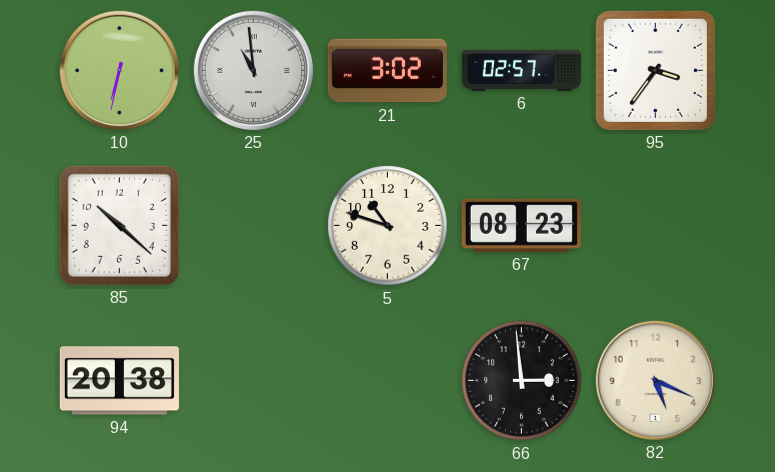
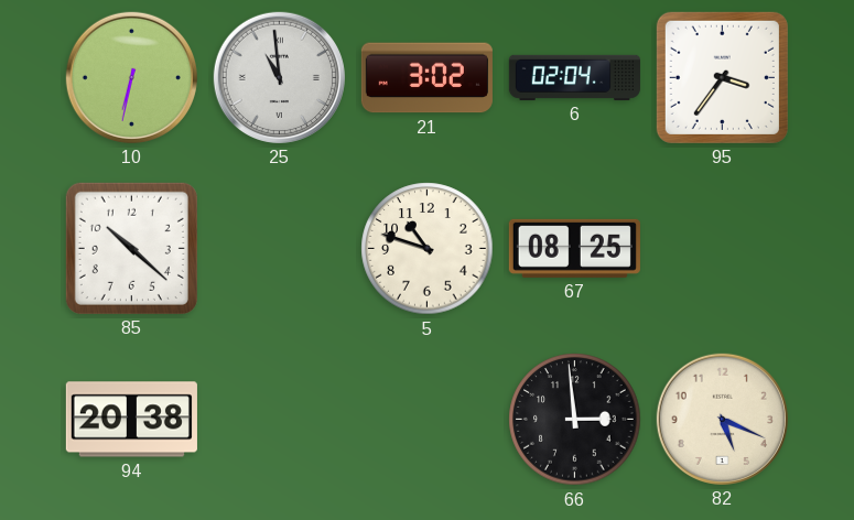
6: 02:57 -> 02:04
67: 08:23 -> 08:25
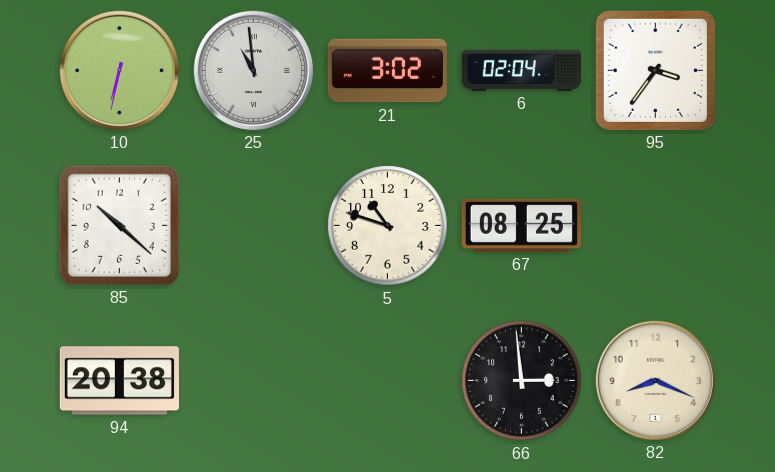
82: 5:19 -> 8:19
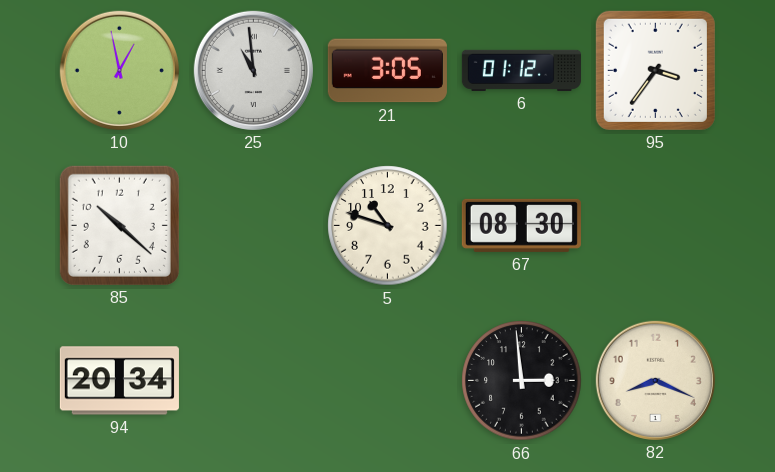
10: 6:32 -> 12:58
21: 3:02 -> 3:05
6: 02:04 -> 01:12
67: 08:25 -> 08:30
94: 20:38 -> 20:34
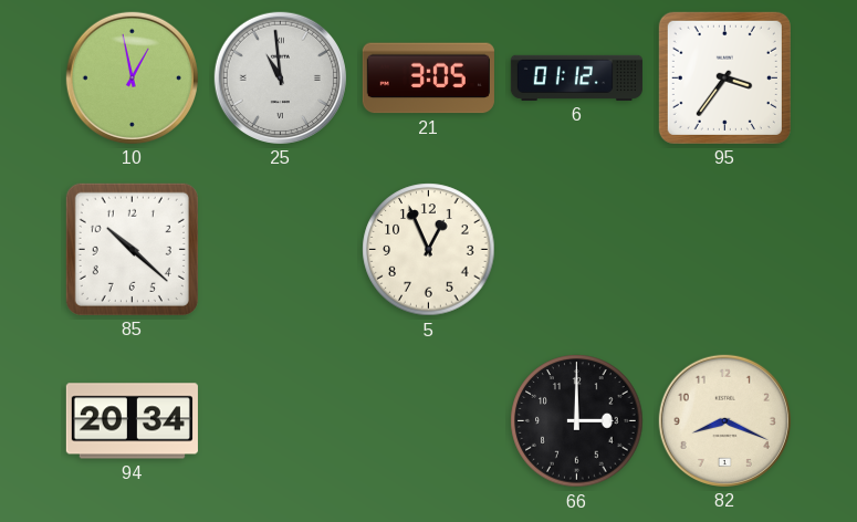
5: 10:48 -> 12:56
67: 08:30 -> none
66: 2:59 -> 3:00
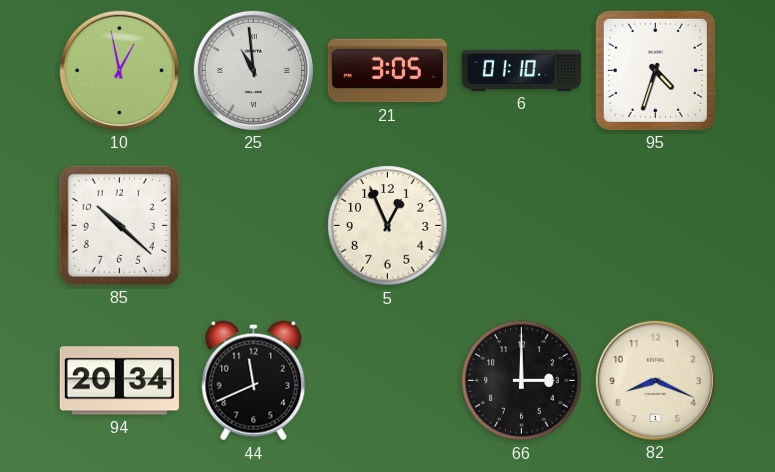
6: 01:12 -> 01:10
95: 3:36 -> 4:33
44: none -> 11:41
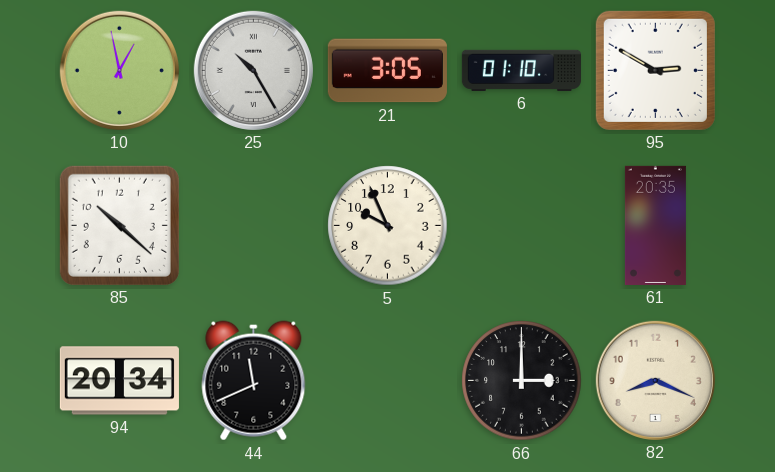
25: 10:59 -> 10:25
95: 4:33 -> 2:50
5: 12:56 -> 9:56
61: none -> 20:35
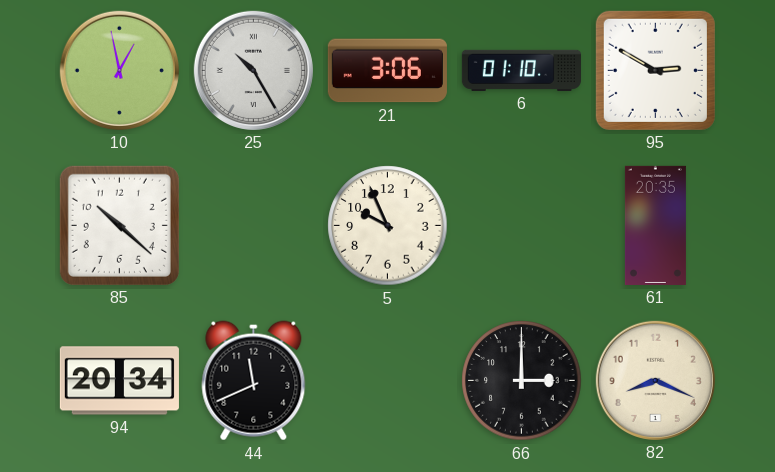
21: 3:05 -> 3:06
